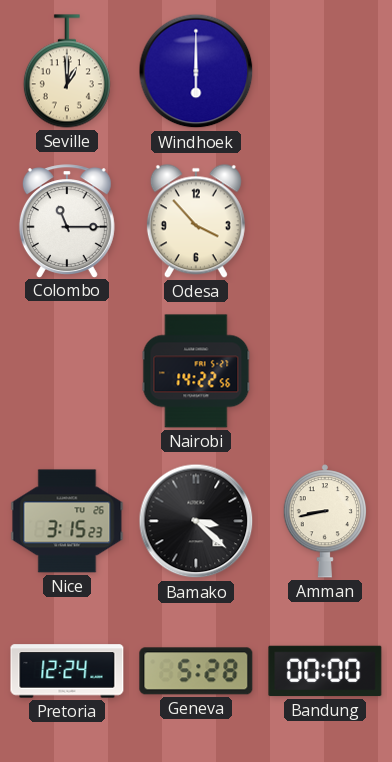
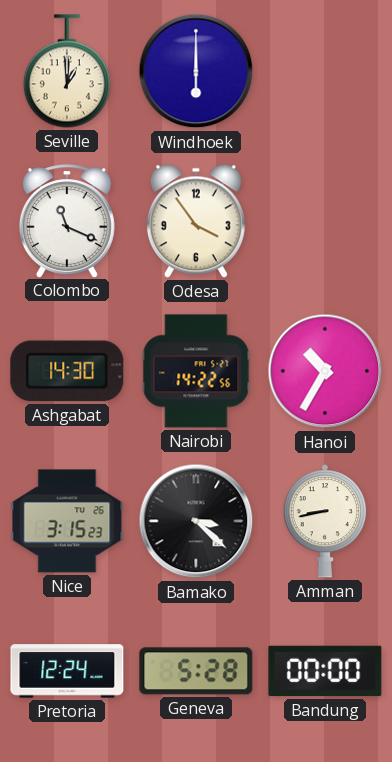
Colombo: 11:15 -> 11:19
Odesa: 3:53 -> 3:54
Ashgabat: none -> 14:30
Hanoi: none -> 10:35
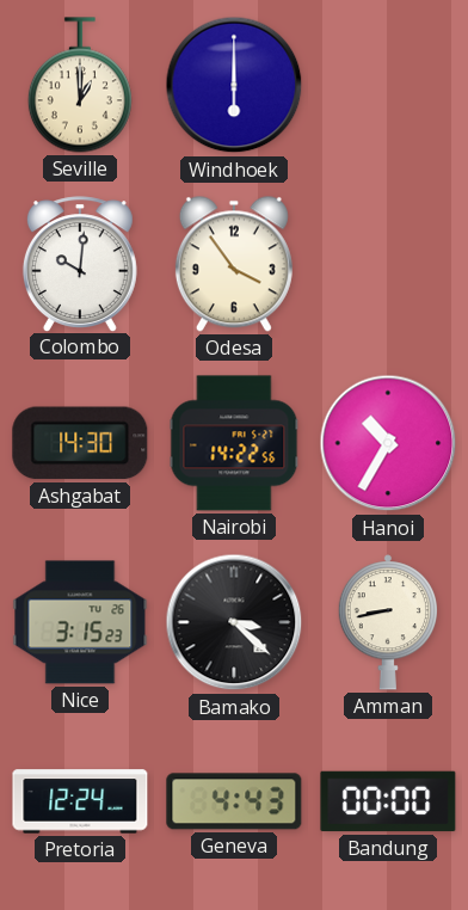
Colombo: 11:19 -> 10:01
Geneva: 5:28 -> 4:43
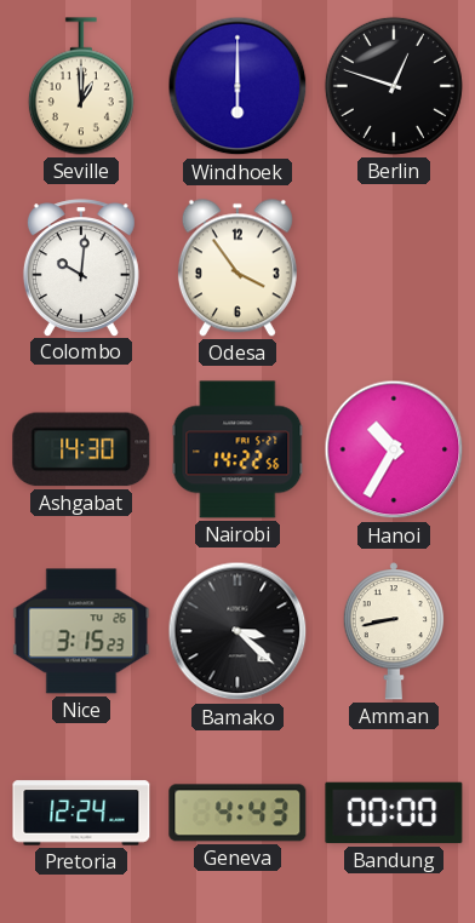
Berlin: none -> 12:48
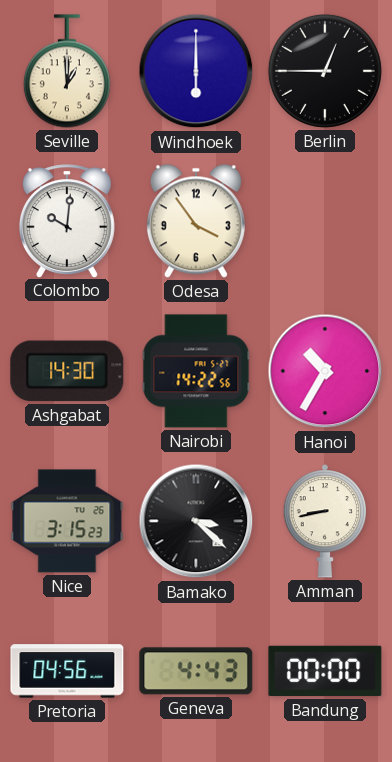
Berlin: 12:48 -> 12:45
Pretoria: 12:24 -> 04:56
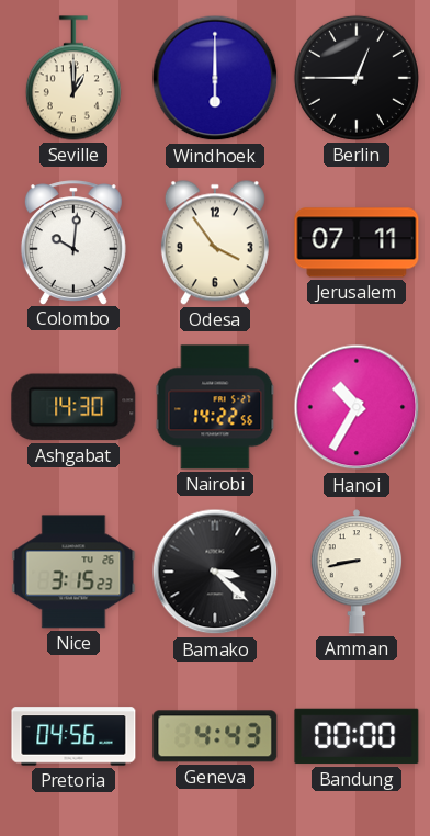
Jerusalem: none -> 07:11
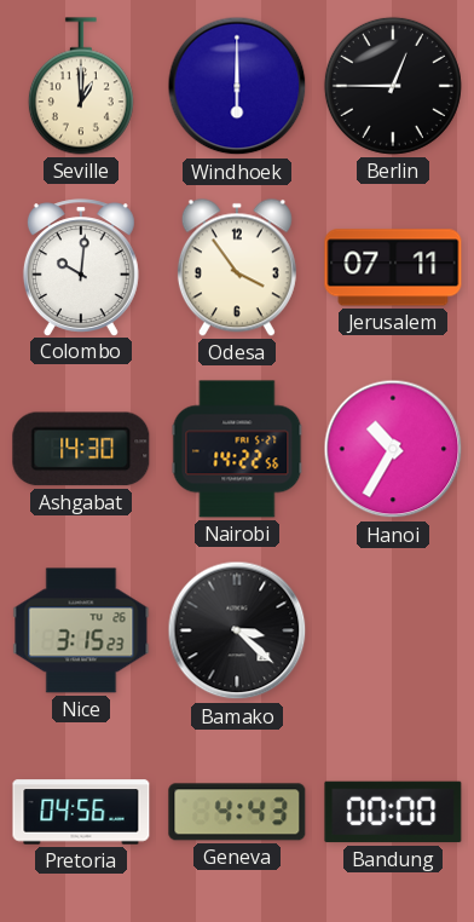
Amman: 8:43 -> none
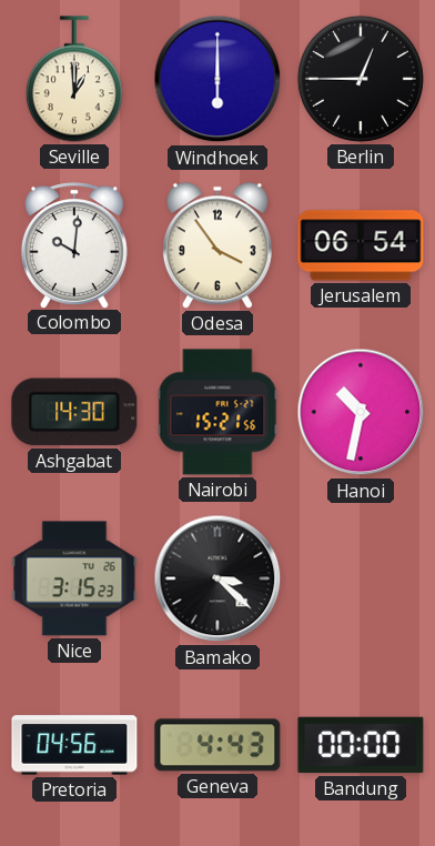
Jerusalem: 07:11 -> 06:54
Nairobi: 14:22 -> 15:21
Hanoi: 10:35 -> 10:32
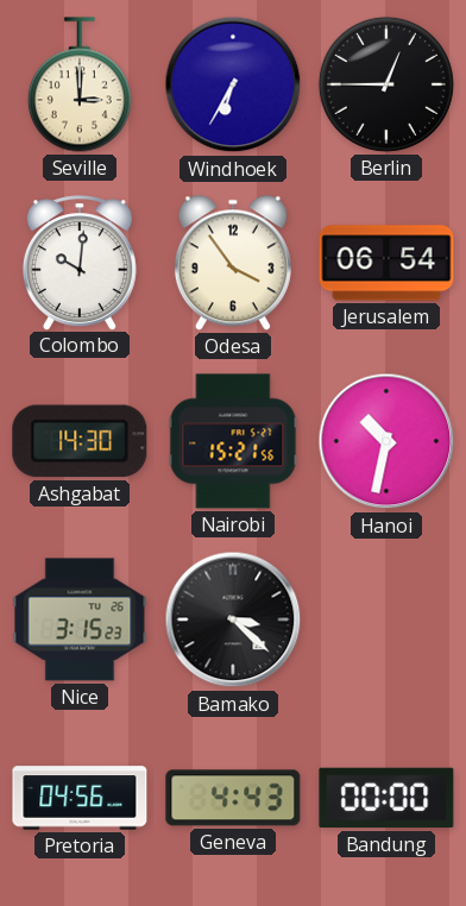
Seville: 1:00 -> 3:00
Windhoek: 6:00 -> 6:35
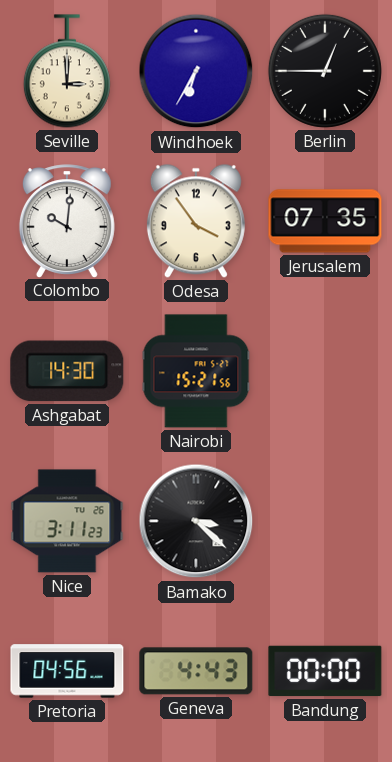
Jerusalem: 06:54 -> 07:35
Hanoi: 10:32 -> none
Nice: 3:15 -> 3:11
